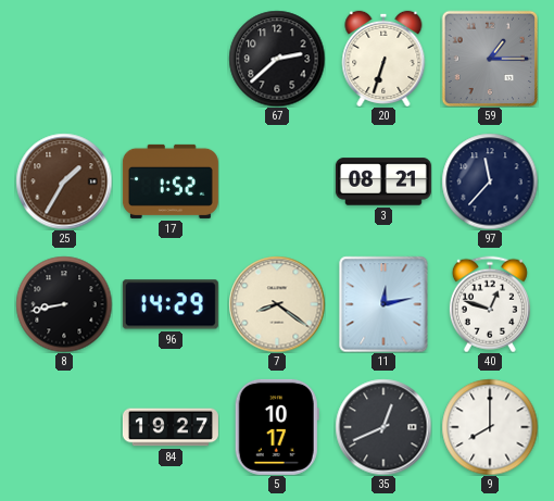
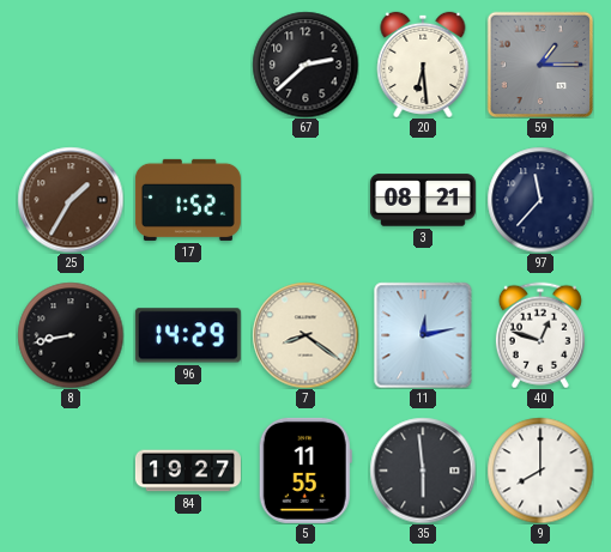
20: 6:33 -> 6:29
5: 10:17 -> 11:55
35: 12:41 -> 5:59
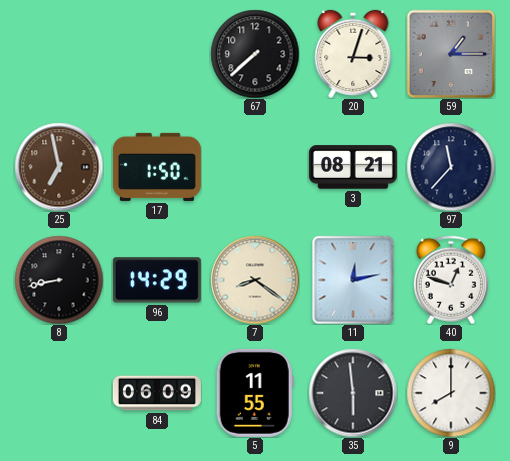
67: 2:38 -> 7:38
20: 6:29 -> 3:03
25: 1:35 -> 6:58
17: 1:52 -> 1:50
84: 19:27 -> 06:09
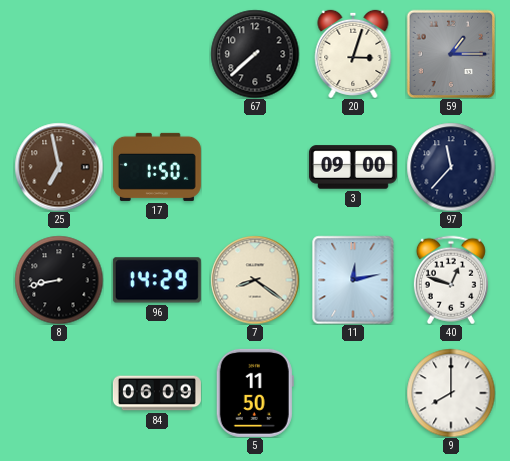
3: 08:21 -> 09:00
5: 11:55 -> 11:50
35: 5:59 -> none
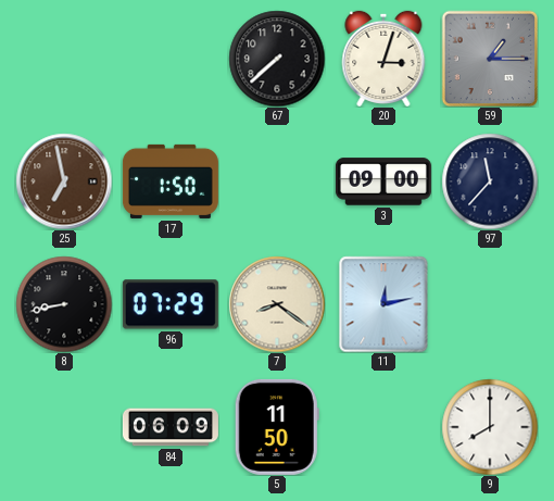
96: 14:29 -> 07:29
40: 12:48 -> none
